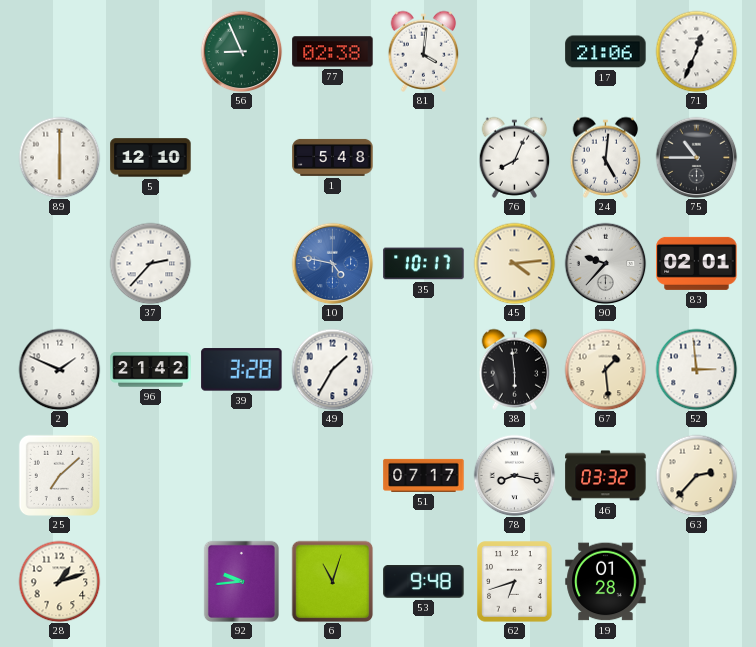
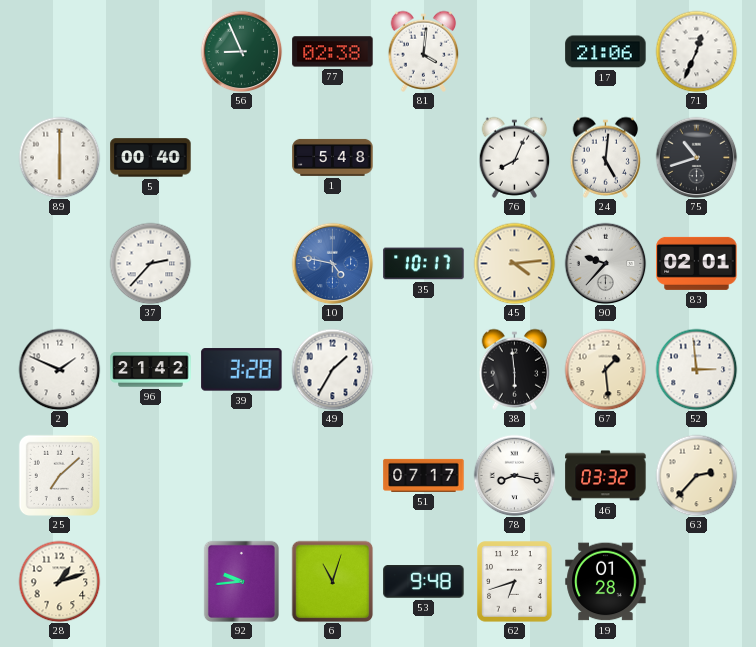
5: 12:10 -> 00:40
75: 10:45 -> 10:42
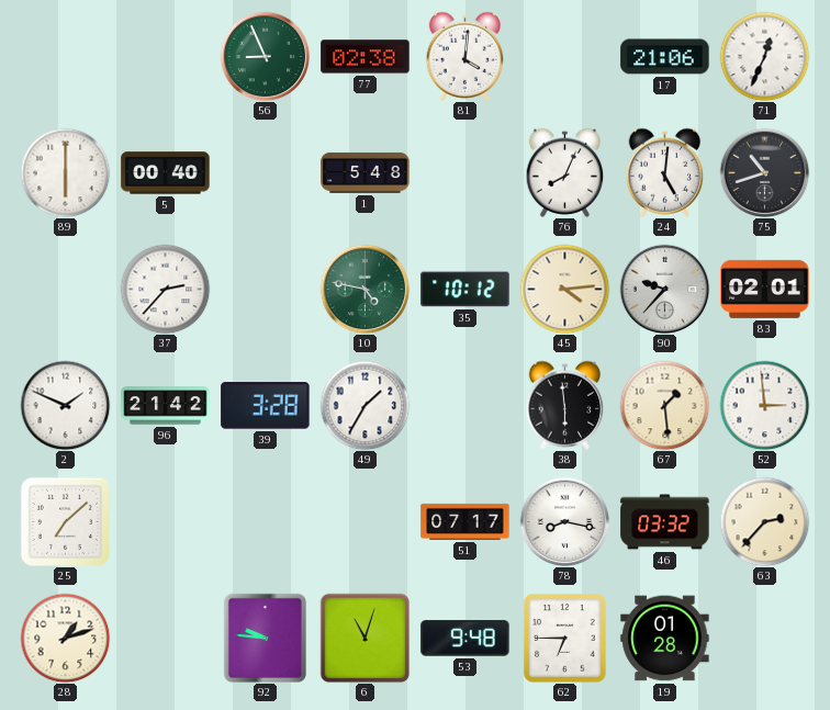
10 dial: blue -> green
35: 10:17 -> 10:12
92: 9:44 -> 9:46
62: 6:42 -> 6:45
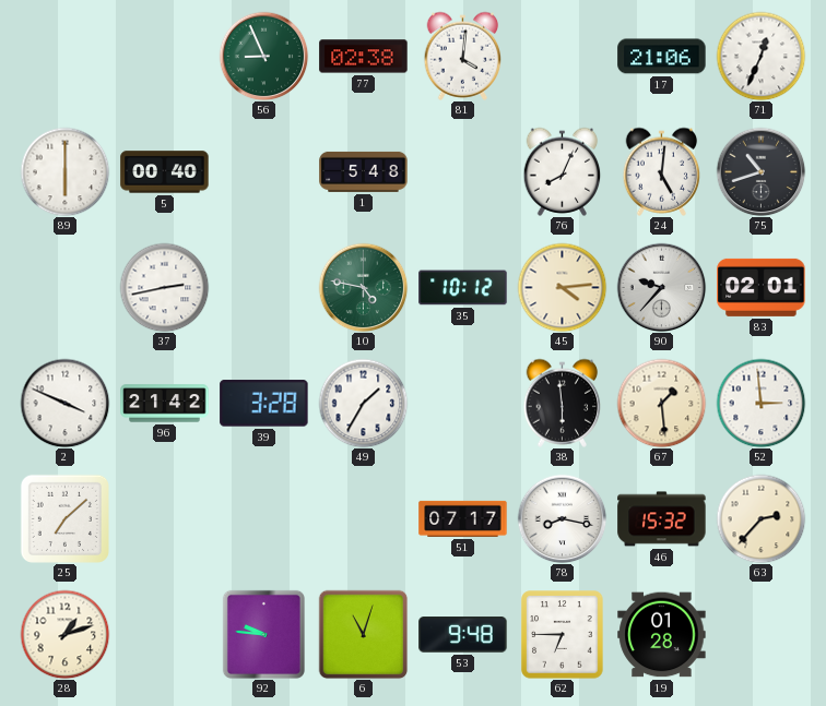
37: 2:37 -> 2:43
2: 1:49 -> 3:49
46: 03:32 -> 15:32
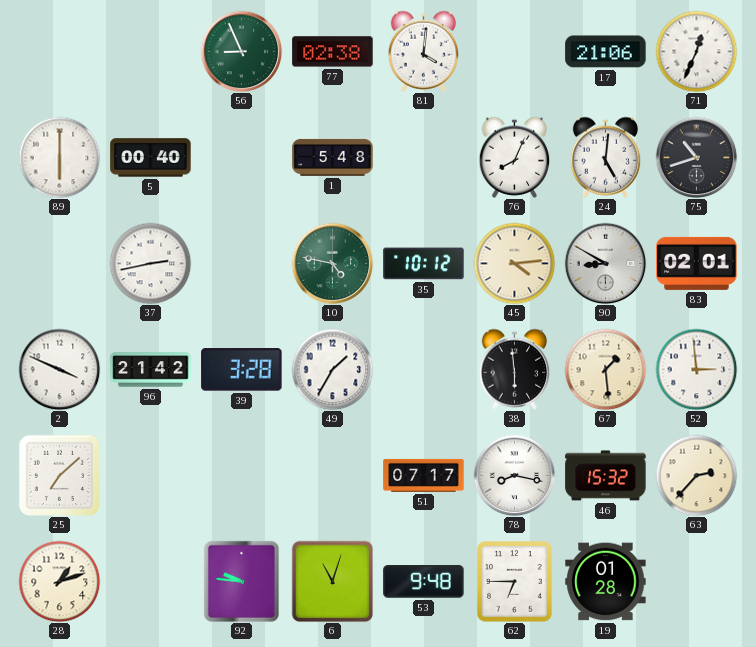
90: 9:37 -> 8:50
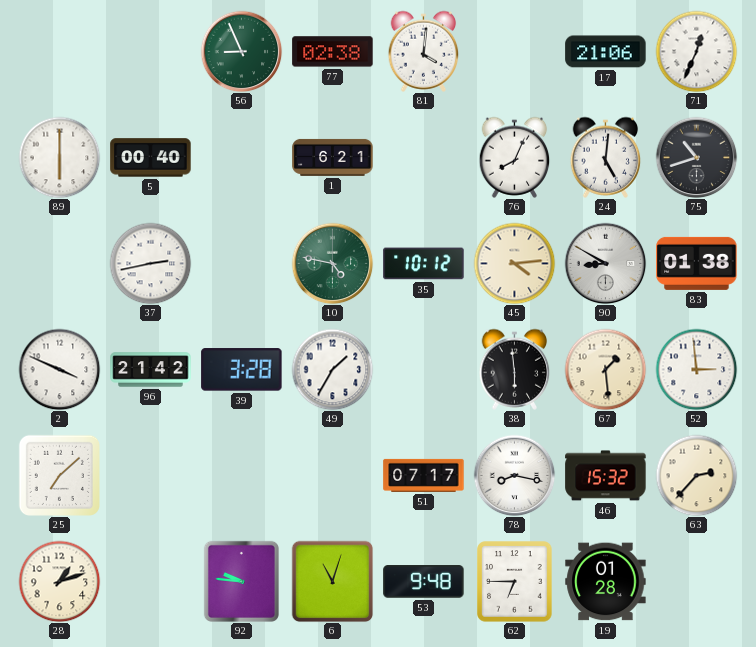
1: 5:48 -> 6:21
83: 02:01 -> 01:38
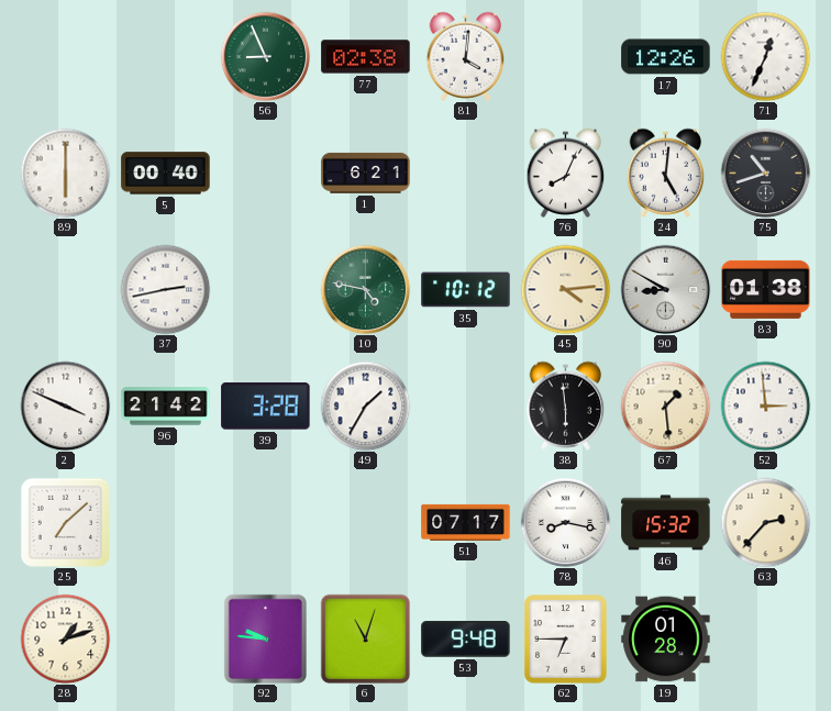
17: 21:06 -> 12:26
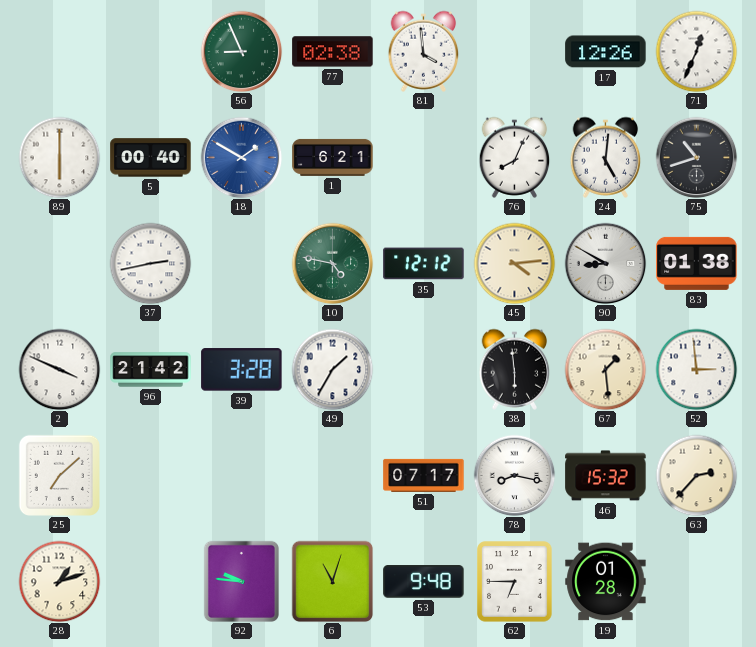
81: 4:01 -> 3:59
18: none -> 1:50
35: 10:12 -> 12:12
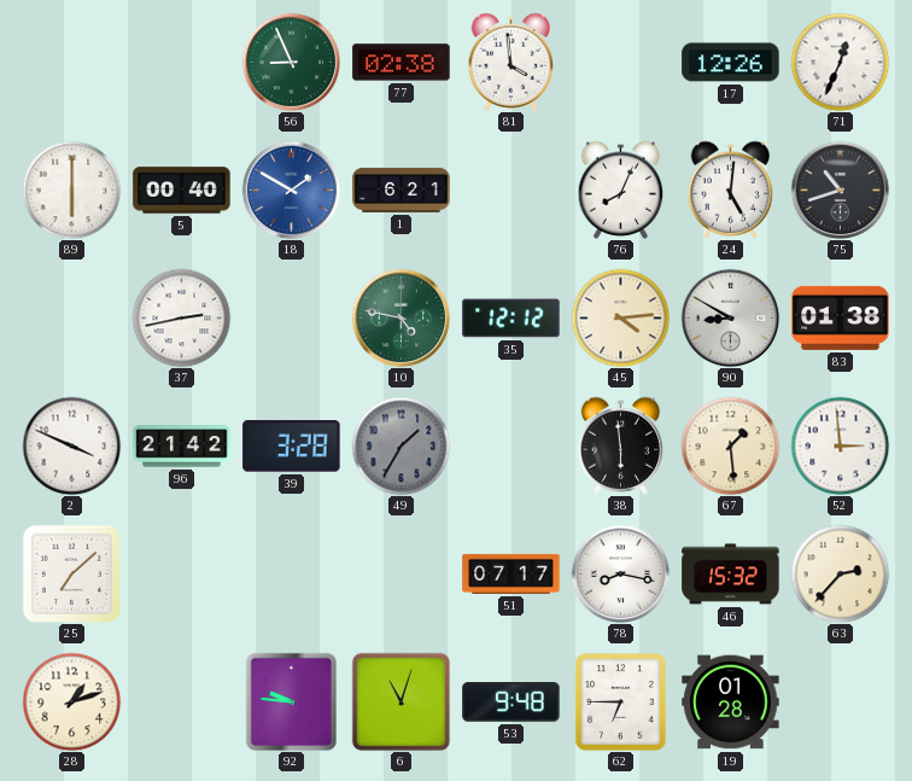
49 dial: white -> grey
